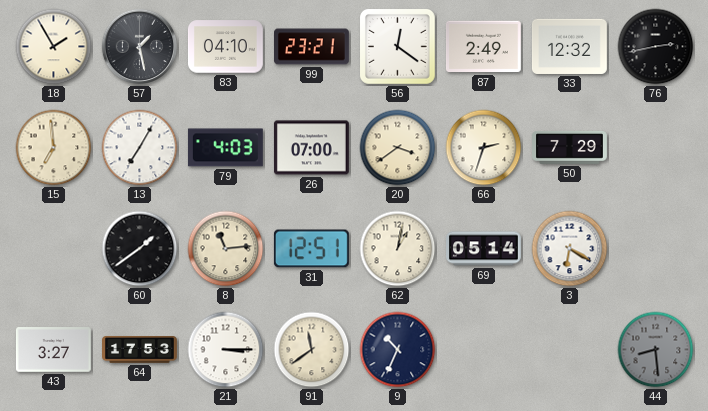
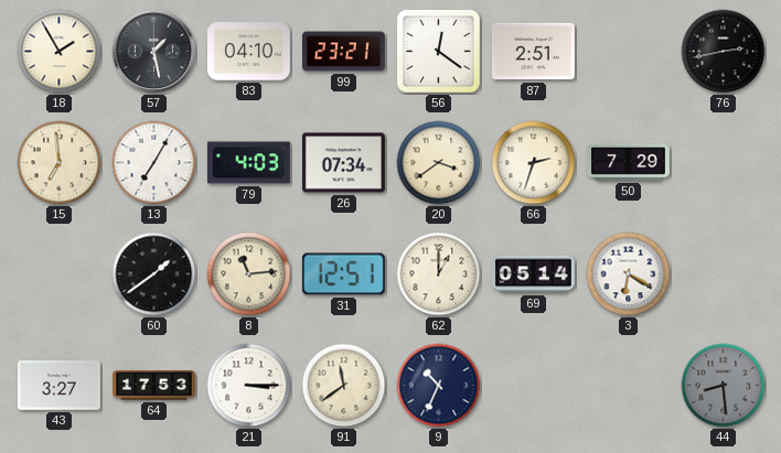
87: 2:49 -> 2:51
33: 12:32 -> none
26: 07:00 -> 07:34
62: 1:02 -> 1:00
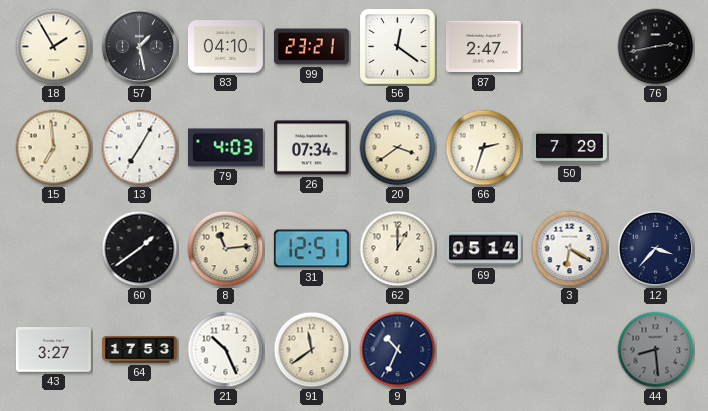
87: 2:51 -> 2:47
12: none -> 3:37
21: 3:15 -> 10:26
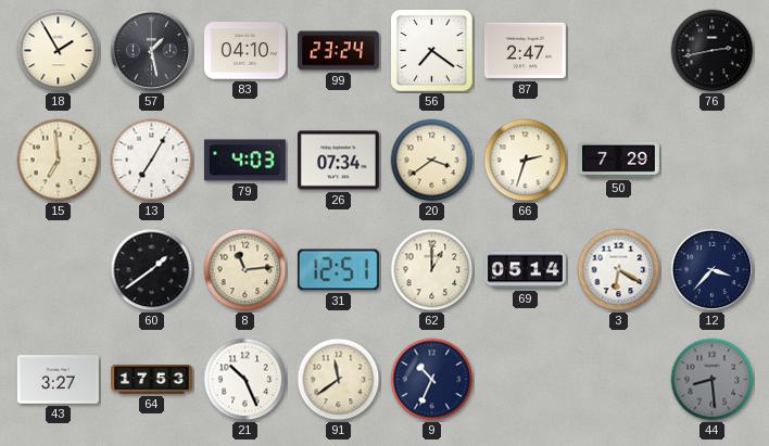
99: 23:21 -> 23:24
56: 12:21 -> 7:21
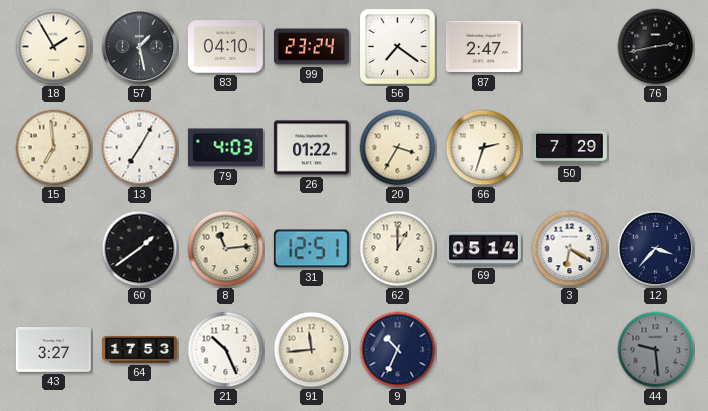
26: 07:34 -> 01:22
20: 3:39 -> 3:35
91: 11:39 -> 11:44
44: 8:29 -> 9:29
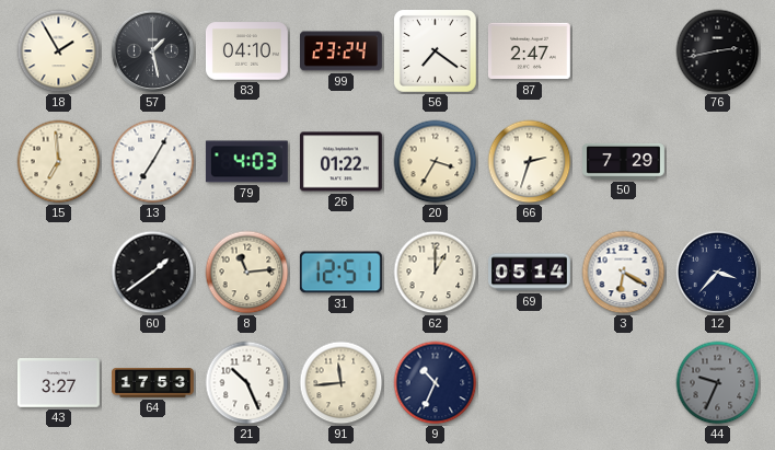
44: 9:29 -> 9:34
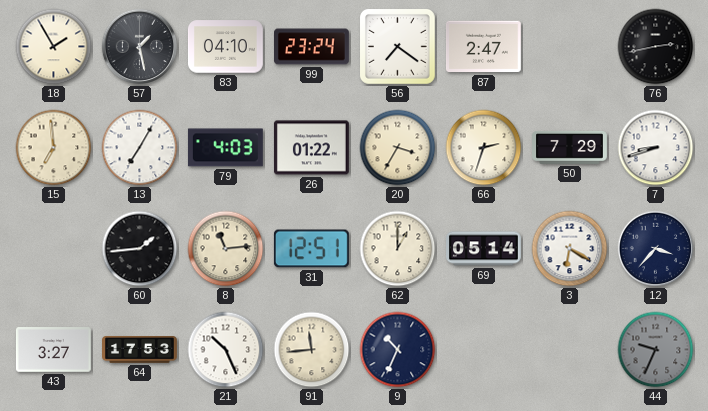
7: none -> 8:42
60: 1:39 -> 1:44
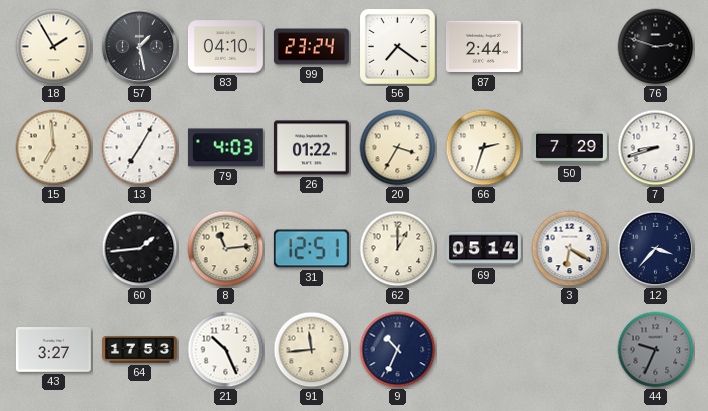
87: 2:47 -> 2:44
76: 2:43 -> 2:48
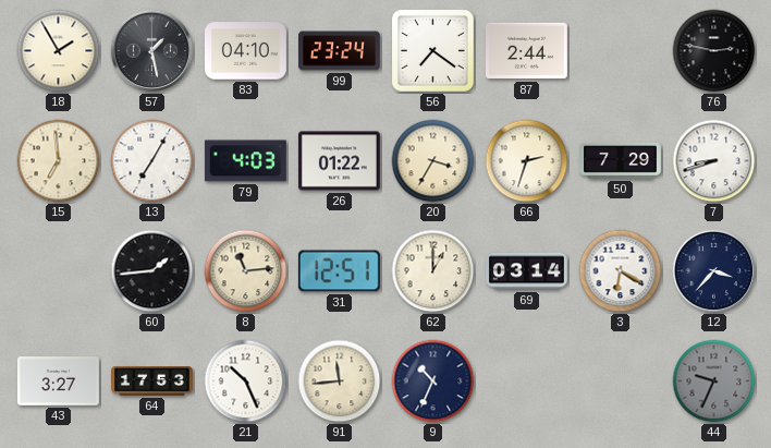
76: 2:48 -> 2:47
69: 05:14 -> 03:14
